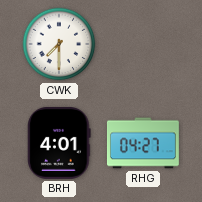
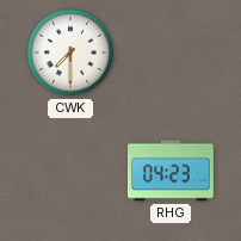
BRH: 4:01 -> none
RHG: 04:27 -> 04:23
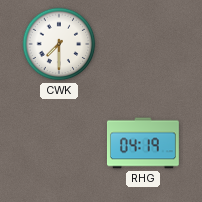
RHG: 04:23 -> 04:19
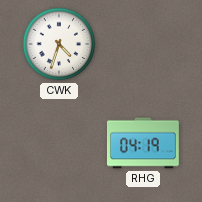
CWK: 7:30 -> 4:33
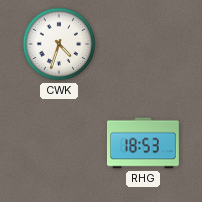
RHG: 04:19 -> 18:53
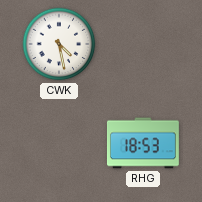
CWK: 4:33 -> 4:28
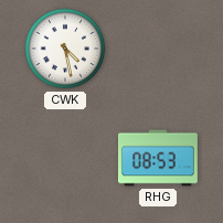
RHG: 18:53 -> 08:53
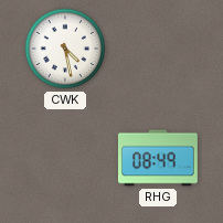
RHG: 08:53 -> 08:49
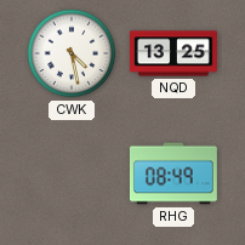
NQD: none -> 13:25
